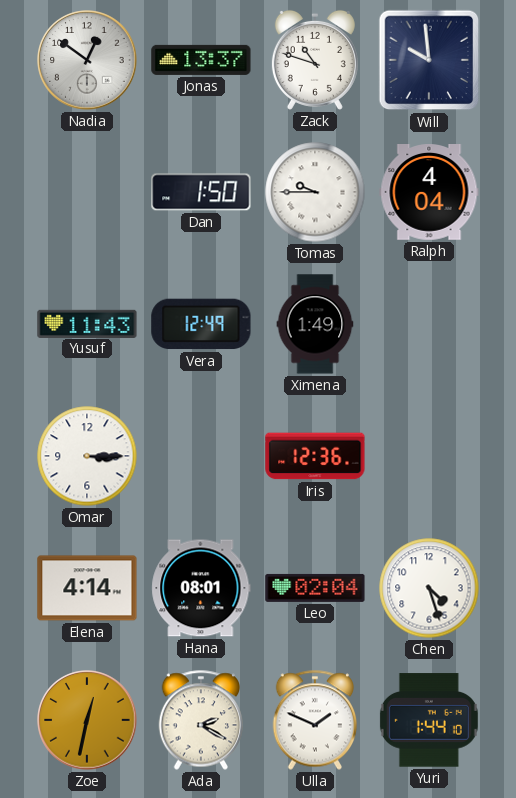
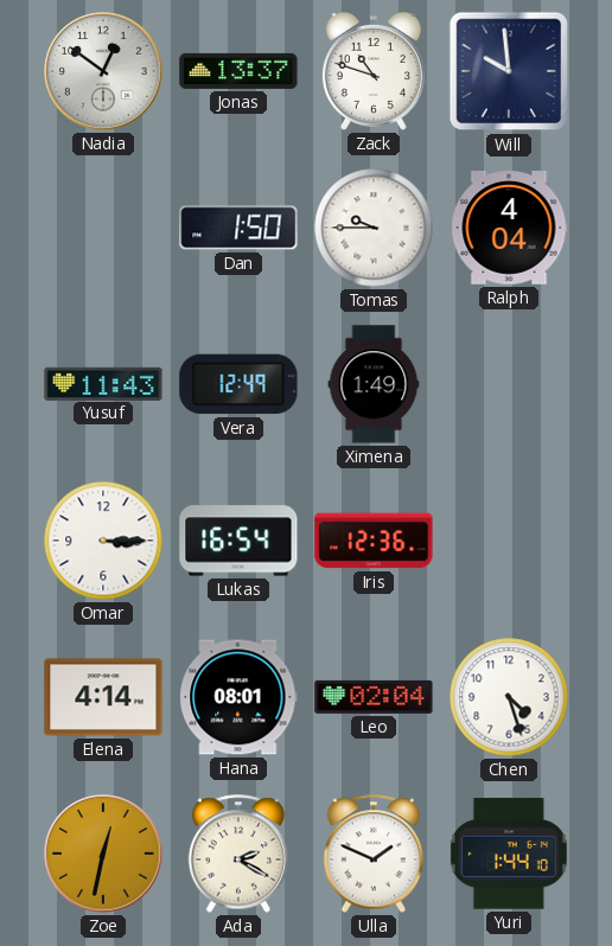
Lukas: none -> 16:54
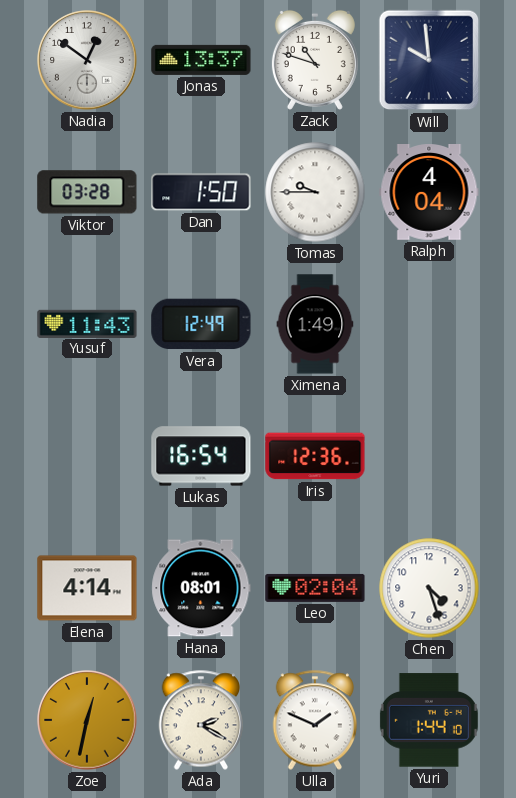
Viktor: none -> 03:28
Omar: 3:15 -> none
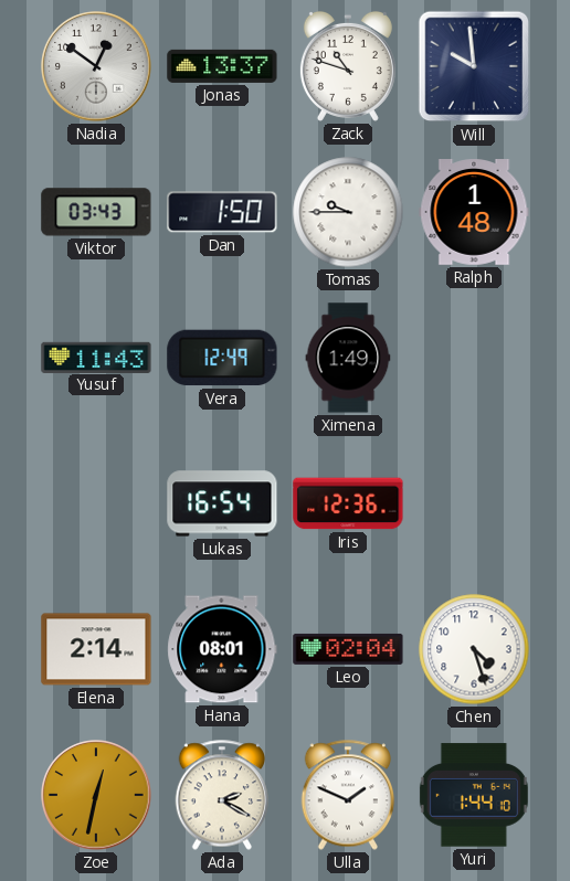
Viktor: 03:28 -> 03:43
Ralph: 4:04 -> 1:48
Elena: 4:14 -> 2:14
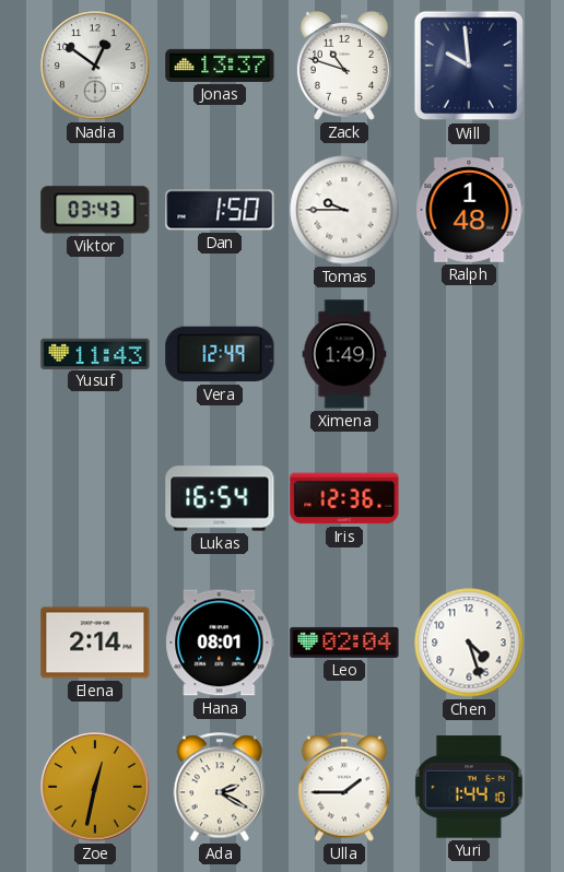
Ulla: 1:49 -> 1:45
